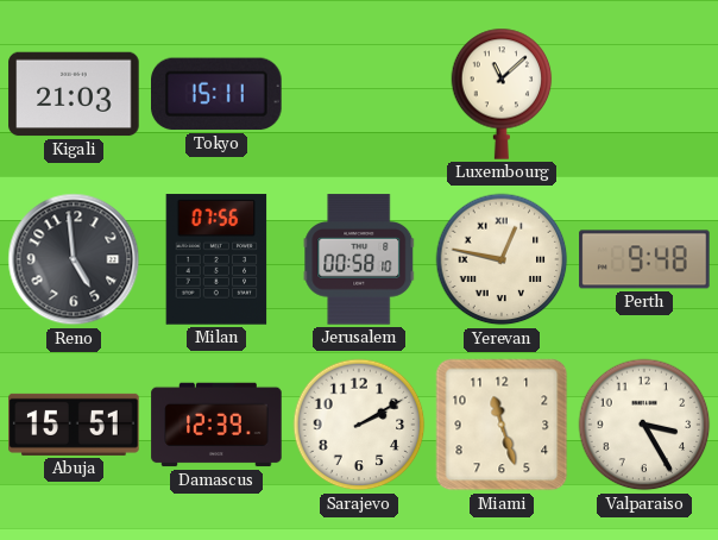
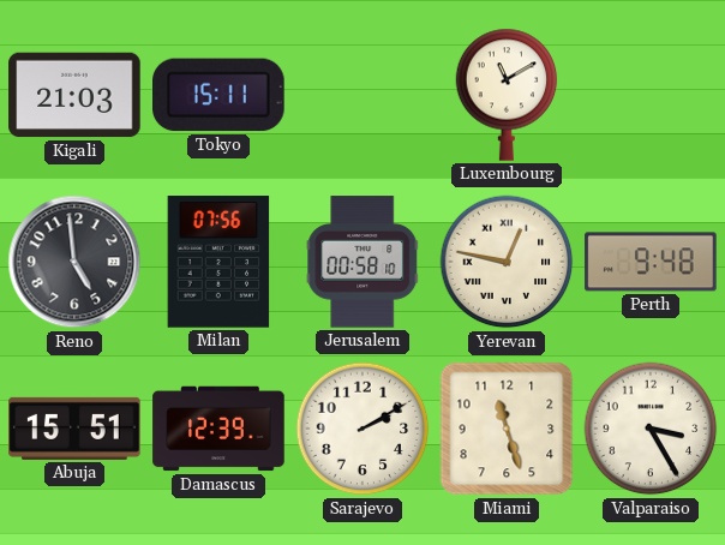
Luxembourg: 11:08 -> 11:10
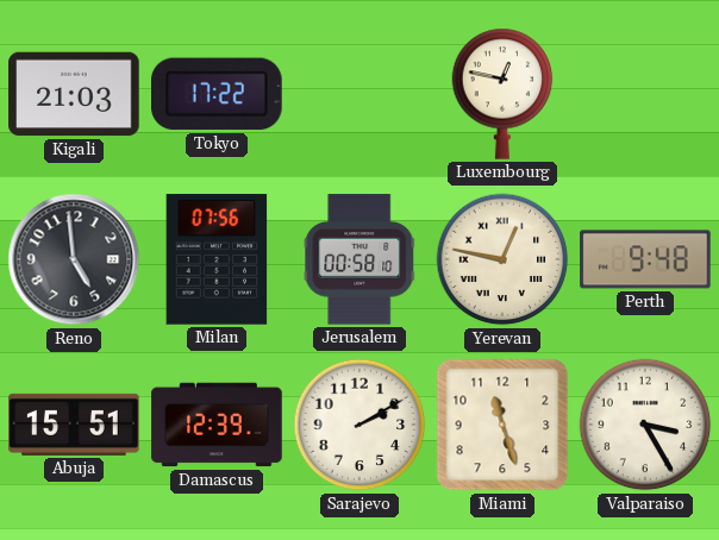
Tokyo: 15:11 -> 17:22
Luxembourg: 11:10 -> 12:47
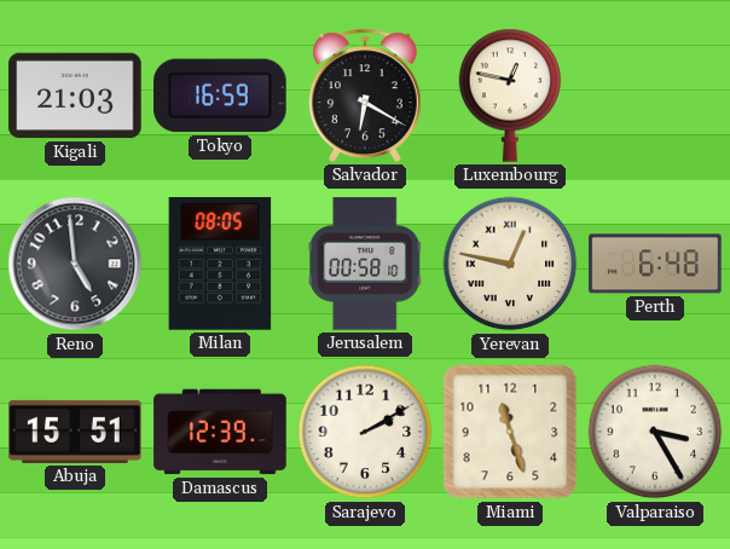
Tokyo: 17:22 -> 16:59
Salvador: none -> 6:20
Milan: 07:56 -> 08:05
Perth: 9:48 -> 6:48
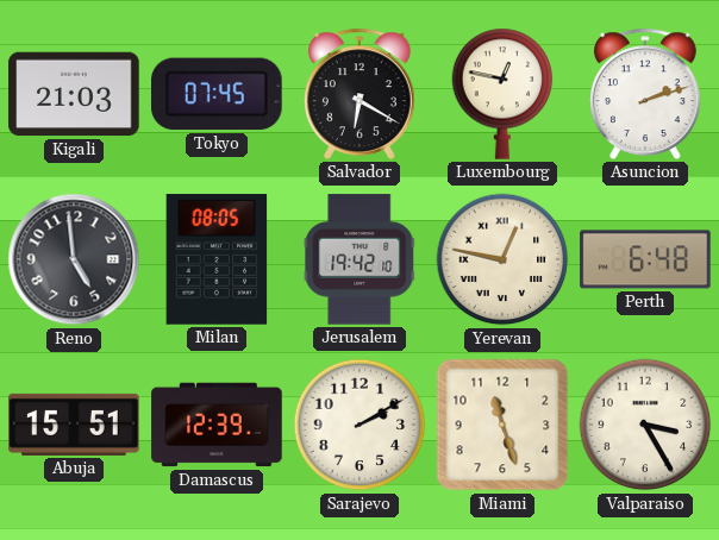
Tokyo: 16:59 -> 07:45
Asuncion: none -> 2:12
Jerusalem: 00:58 -> 19:42
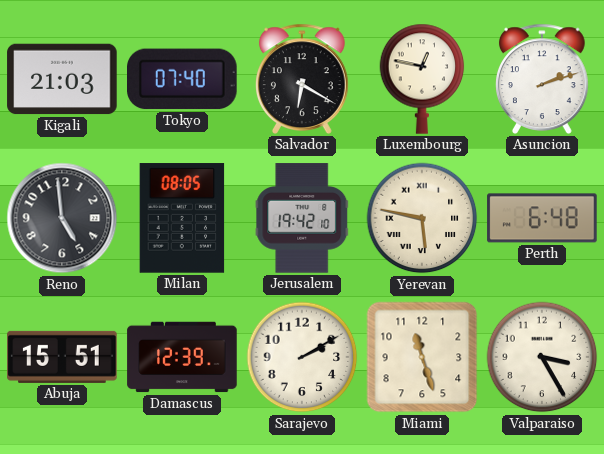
Tokyo: 07:45 -> 07:40
Yerevan: 12:47 -> 5:47
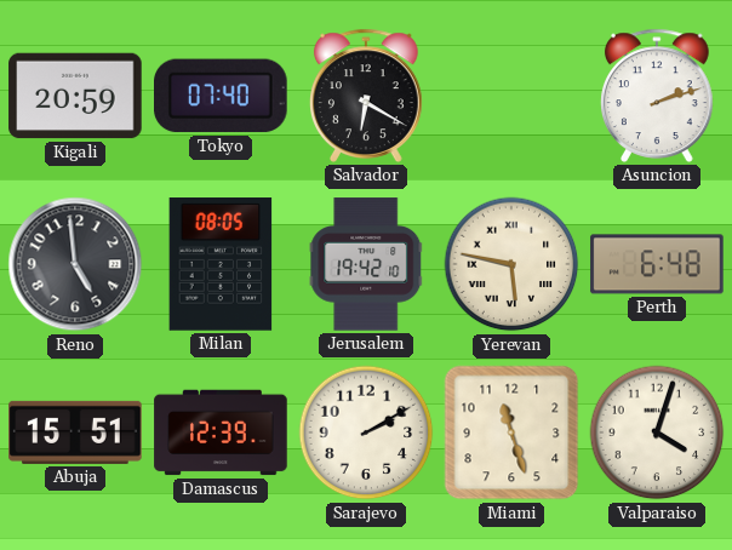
Kigali: 21:03 -> 20:59
Luxembourg: 12:47 -> none
Valparaiso: 3:25 -> 4:03
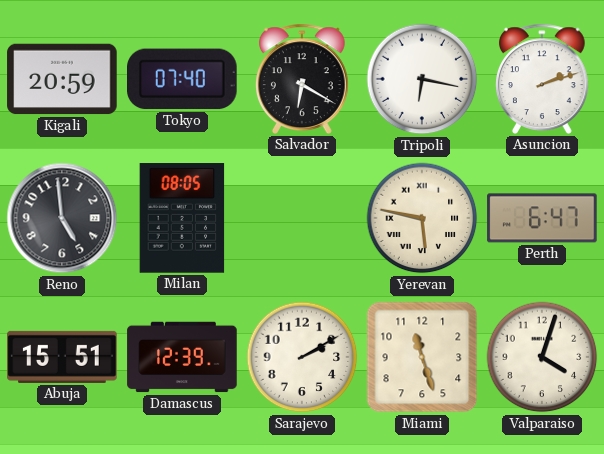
Tripoli: none -> 6:17
Jerusalem: 19:42 -> none
Perth: 6:48 -> 6:47
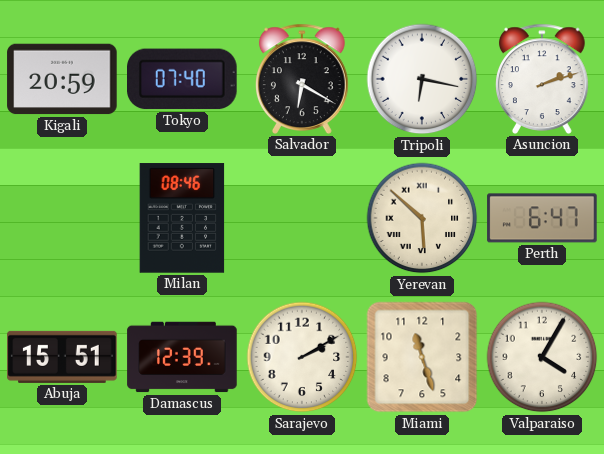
Reno: 4:59 -> none
Milan: 08:05 -> 08:46
Yerevan: 5:47 -> 5:52
Valparaiso: 4:03 -> 4:05
